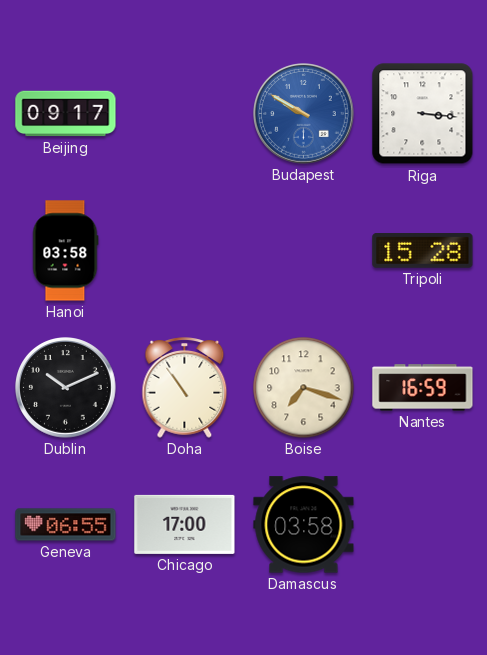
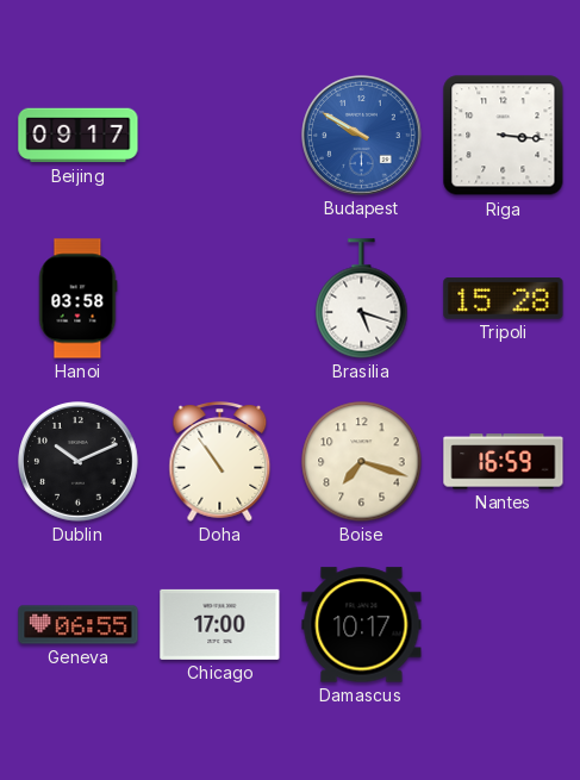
Brasilia: none -> 5:18
Damascus: 03:58 -> 10:17
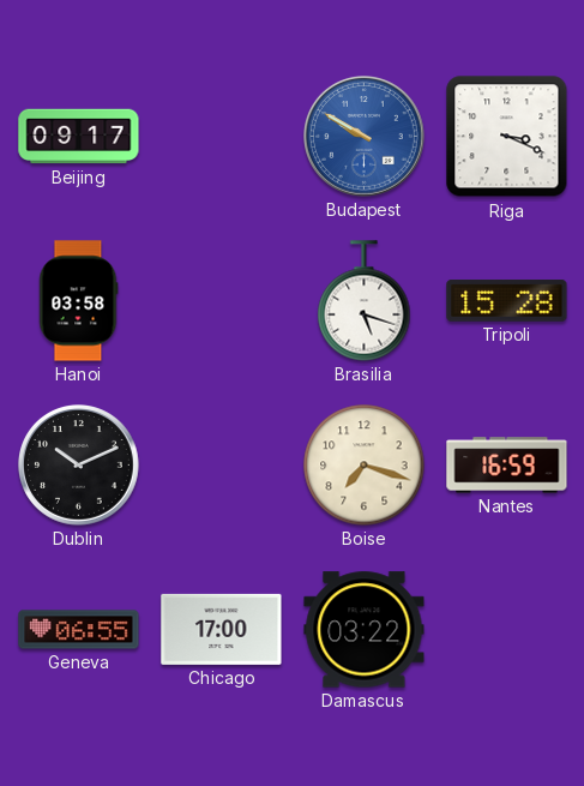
Riga: 3:16 -> 3:19
Doha: 10:54 -> none
Damascus: 10:17 -> 03:22
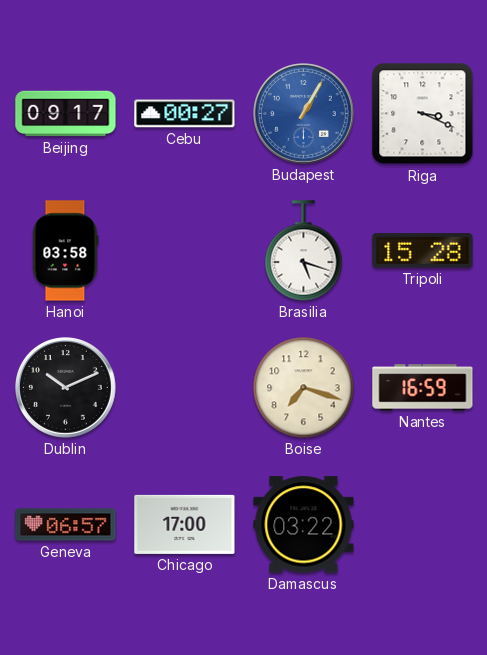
Cebu: none -> 00:27
Budapest: 9:50 -> 1:05
Geneva: 06:55 -> 06:57
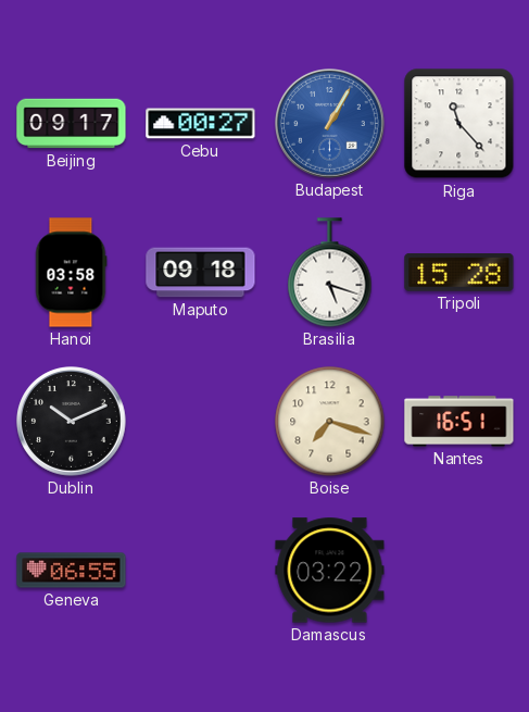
Riga: 3:19 -> 11:23
Maputo: none -> 09:18
Nantes: 16:59 -> 16:51
Geneva: 06:57 -> 06:55
Chicago: 17:00 -> none
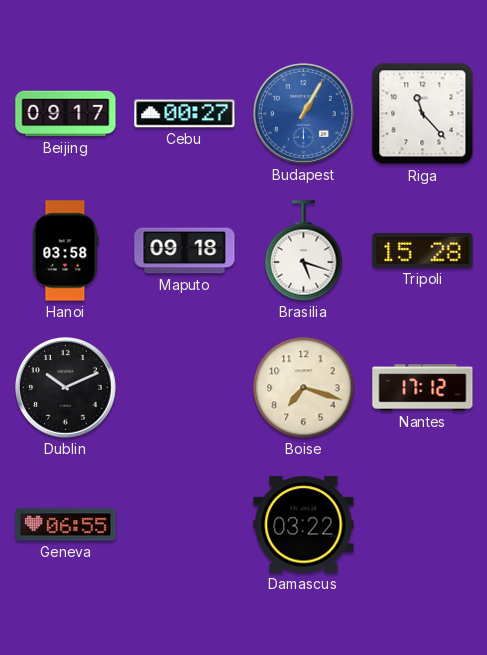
Nantes: 16:51 -> 17:12
